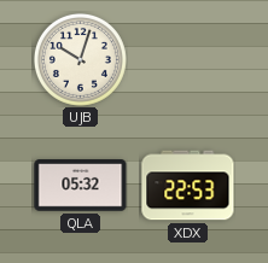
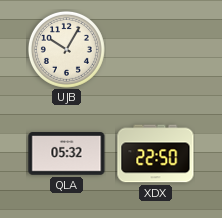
UJB: 10:03 -> 10:05
XDX: 22:53 -> 22:50
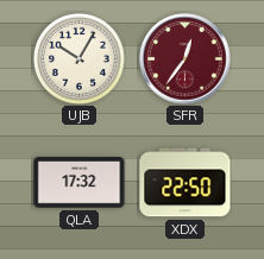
SFR: none -> 12:36
QLA: 05:32 -> 17:32
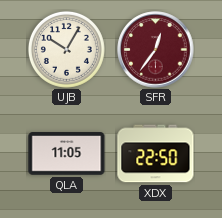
QLA: 17:32 -> 11:05
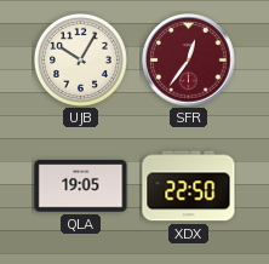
QLA: 11:05 -> 19:05
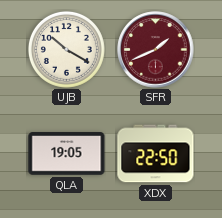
UJB: 10:05 -> 10:20
SFR: 12:36 -> 1:41
